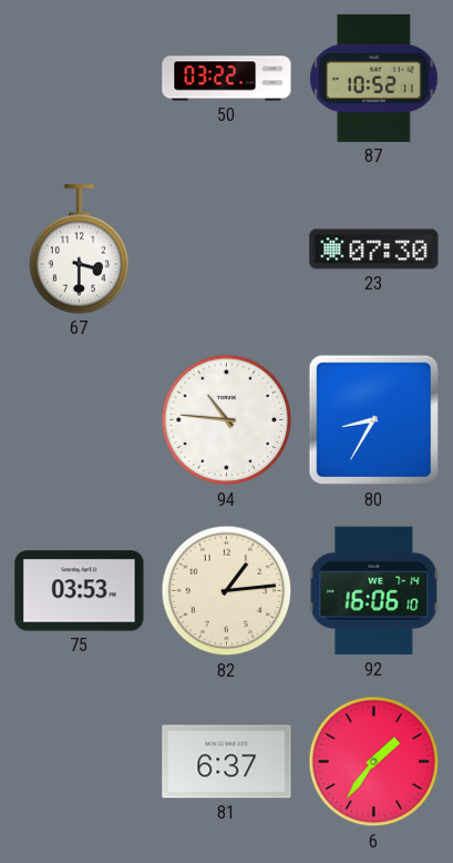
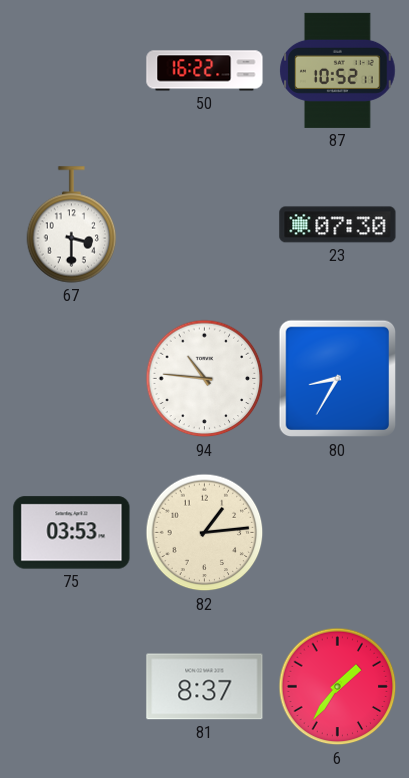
50: 03:22 -> 16:22
92: 16:06 -> none
81: 6:37 -> 8:37
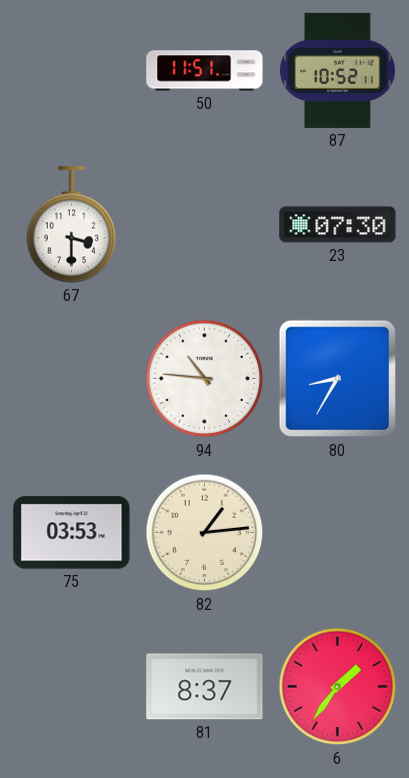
50: 16:22 -> 11:51
